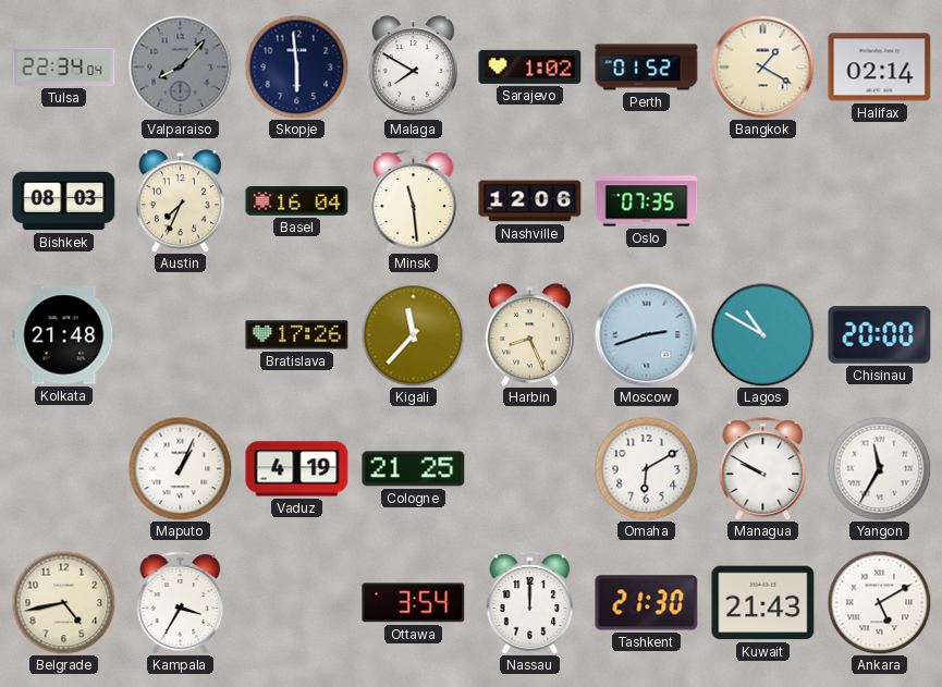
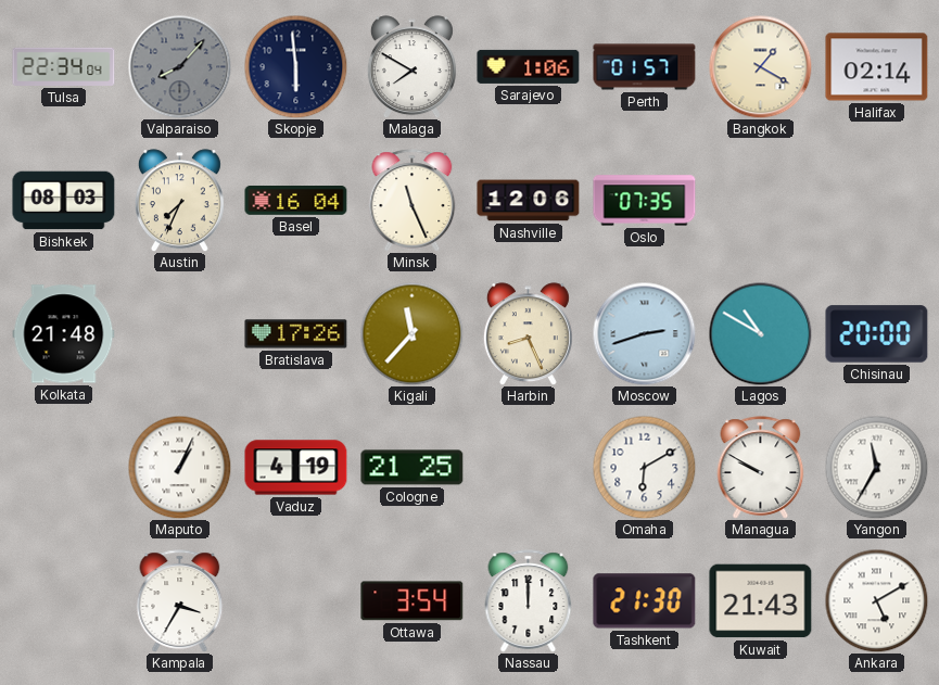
Sarajevo: 1:02 -> 1:06
Perth: 01:52 -> 01:57
Minsk: 11:29 -> 11:26
Belgrade: 4:43 -> none
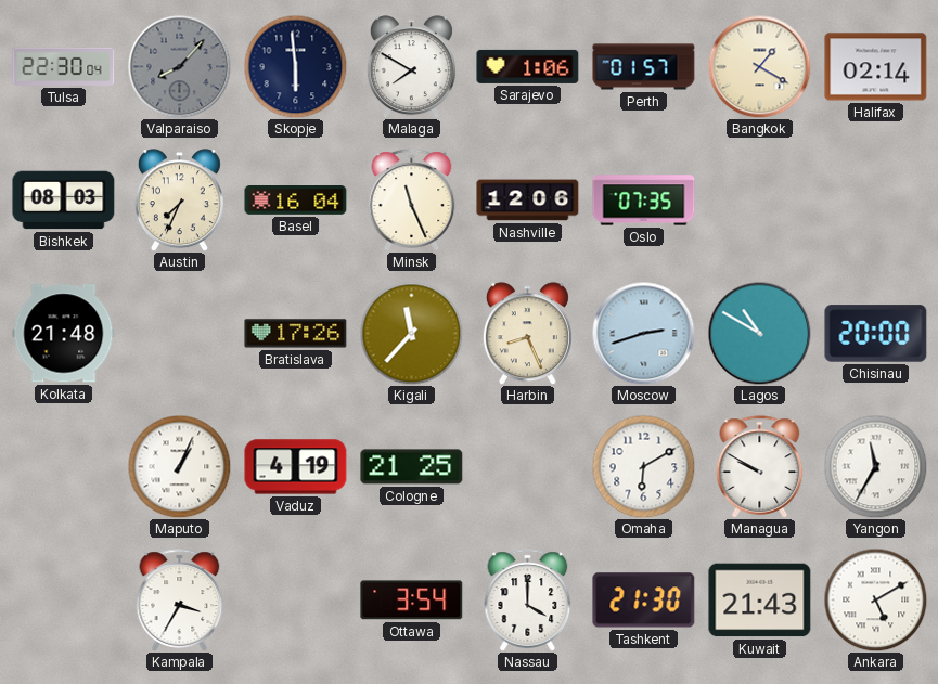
Tulsa: 22:34 -> 22:30
Nassau: 12:00 -> 4:00
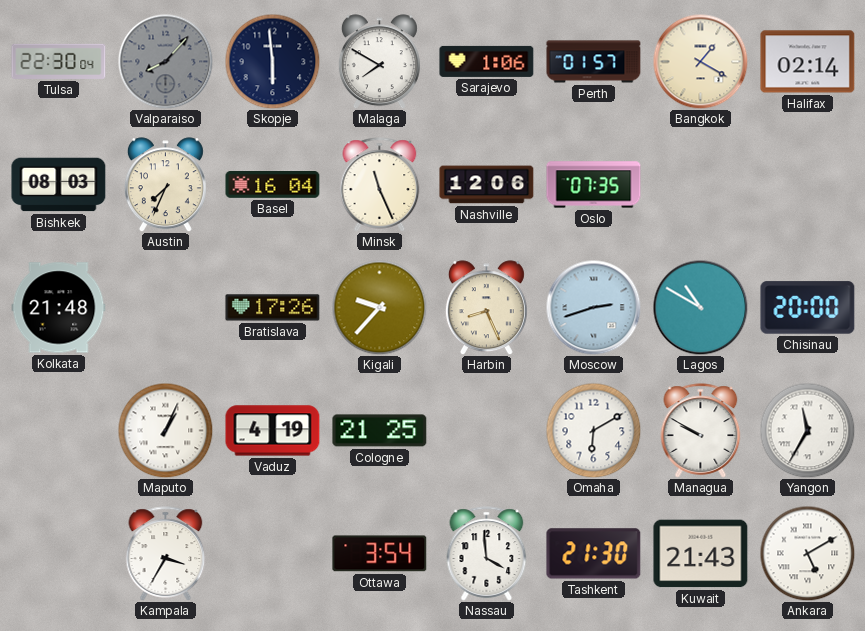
Kigali: 11:37 -> 9:37
Nassau: 4:00 -> 3:59
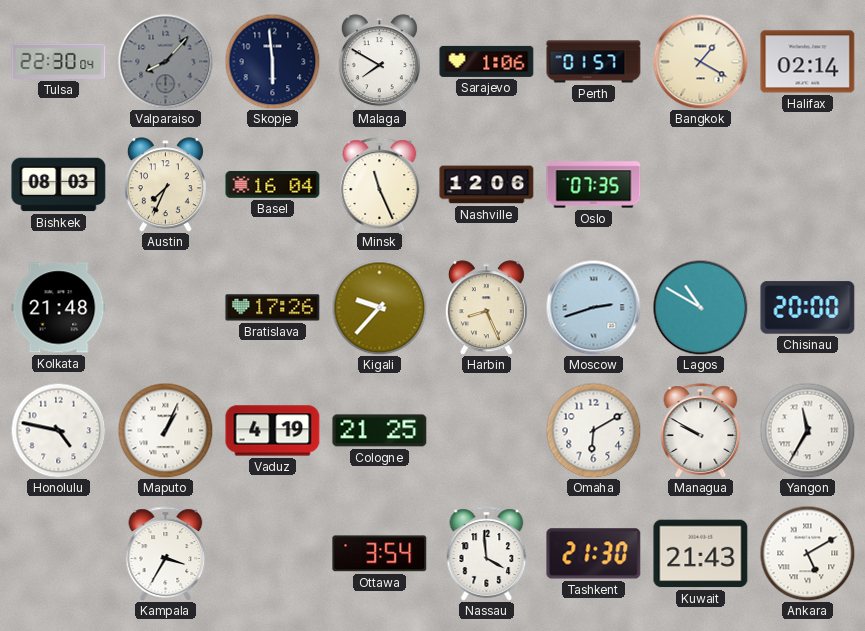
Honolulu: none -> 4:47
